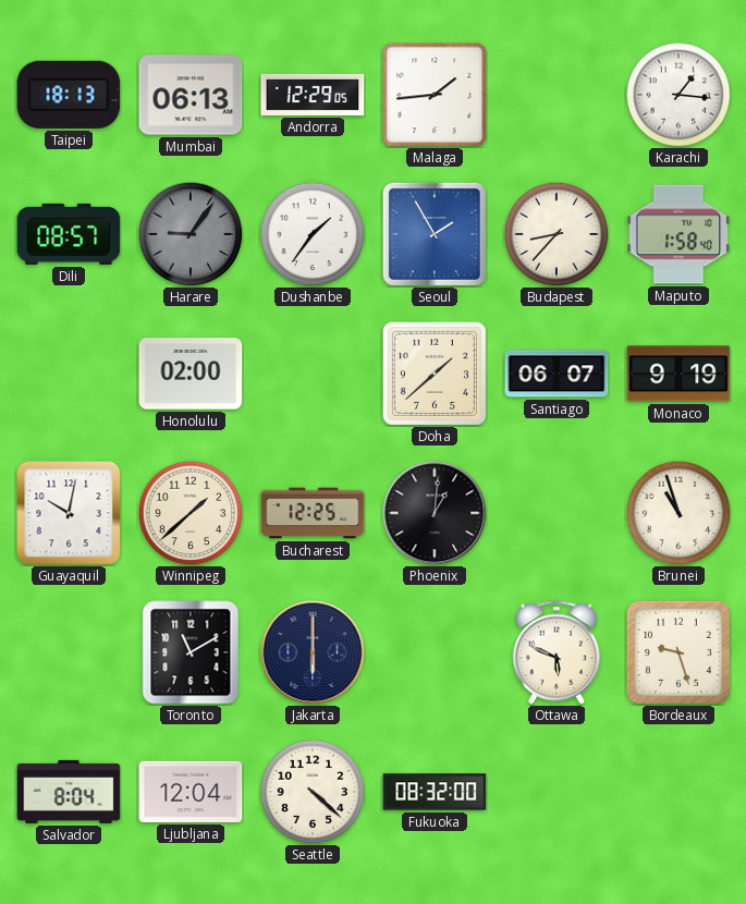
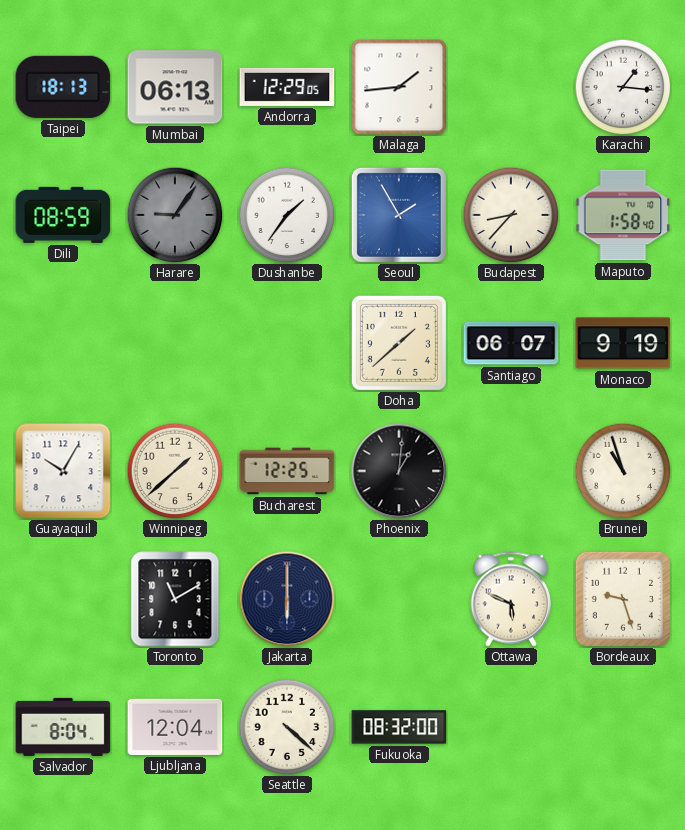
Dili: 08:57 -> 08:59
Honolulu: 02:00 -> none
Guayaquil: 10:02 -> 10:05
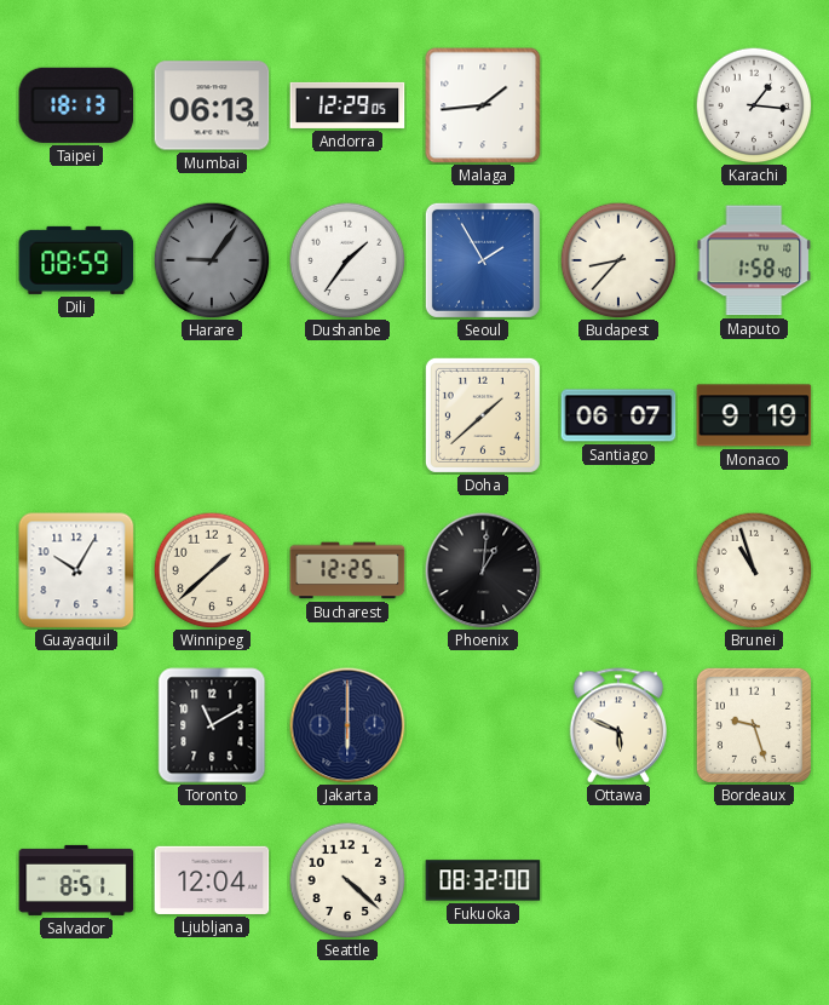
Salvador: 8:04 -> 8:51
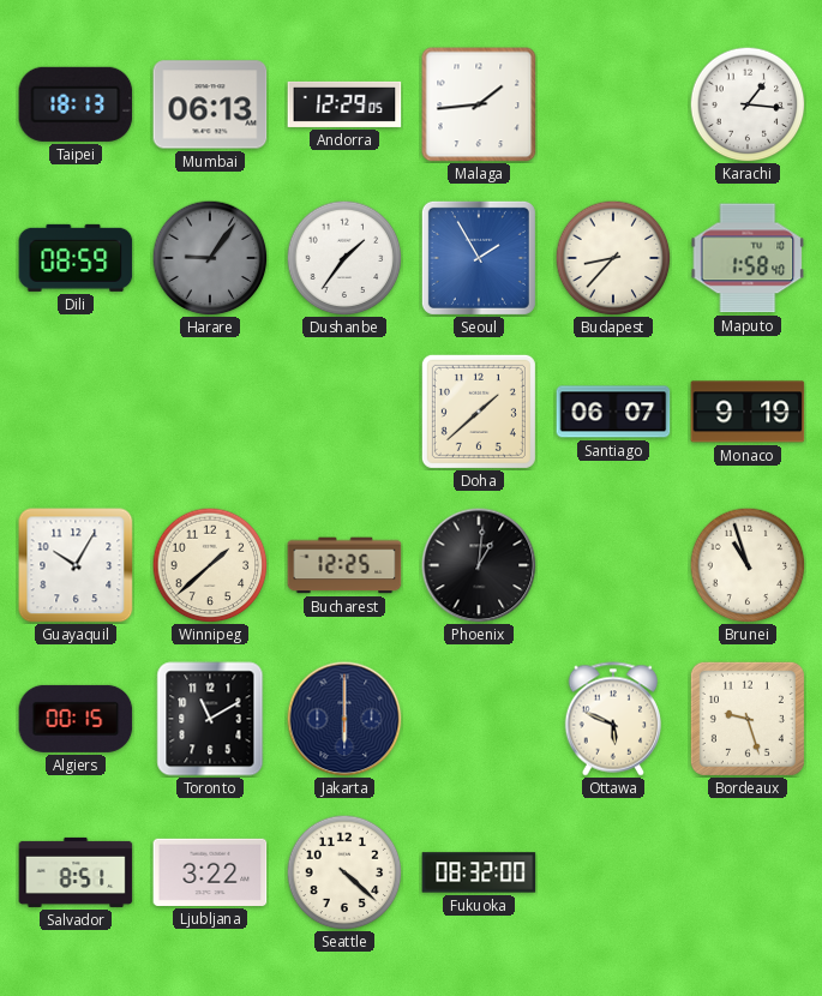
Algiers: none -> 00:15
Ljubljana: 12:04 -> 3:22
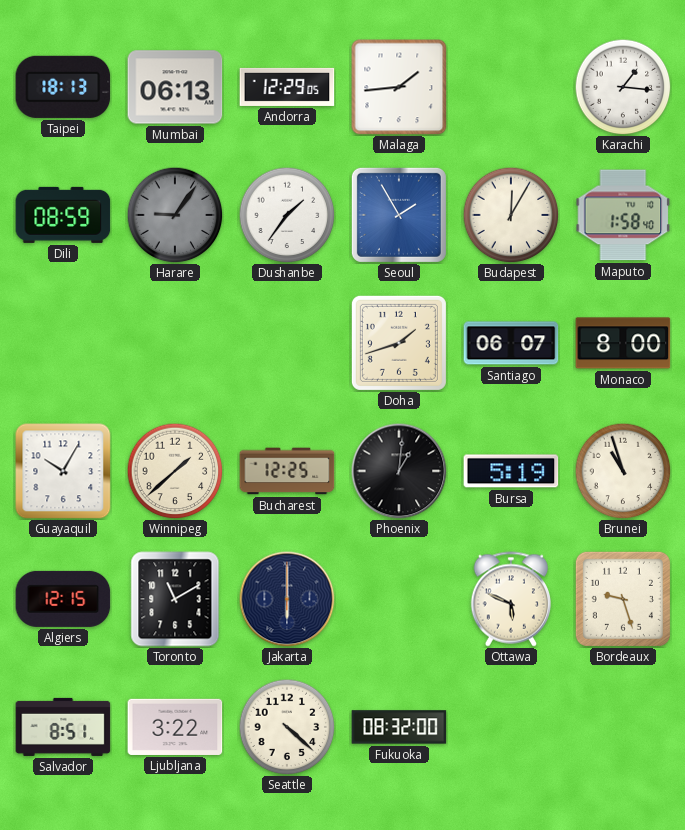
Budapest: 8:37 -> 12:05
Doha: 1:38 -> 1:42
Monaco: 9:19 -> 8:00
Bursa: none -> 5:19
Algiers: 00:15 -> 12:15
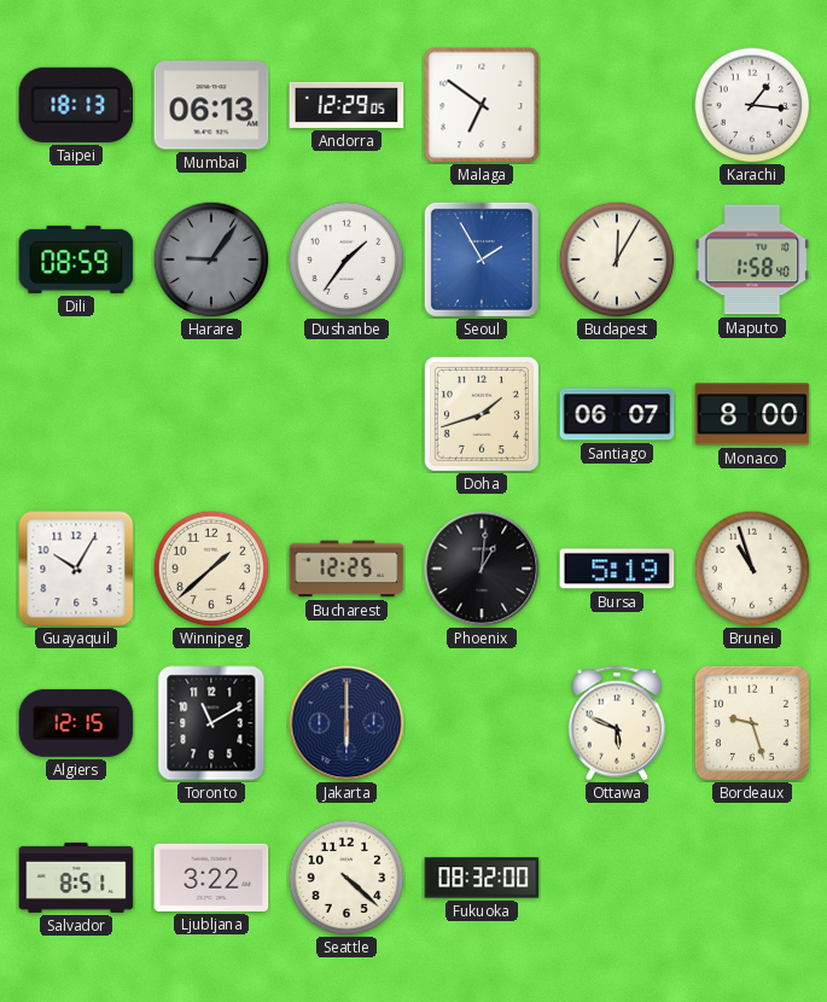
Malaga: 1:44 -> 6:51
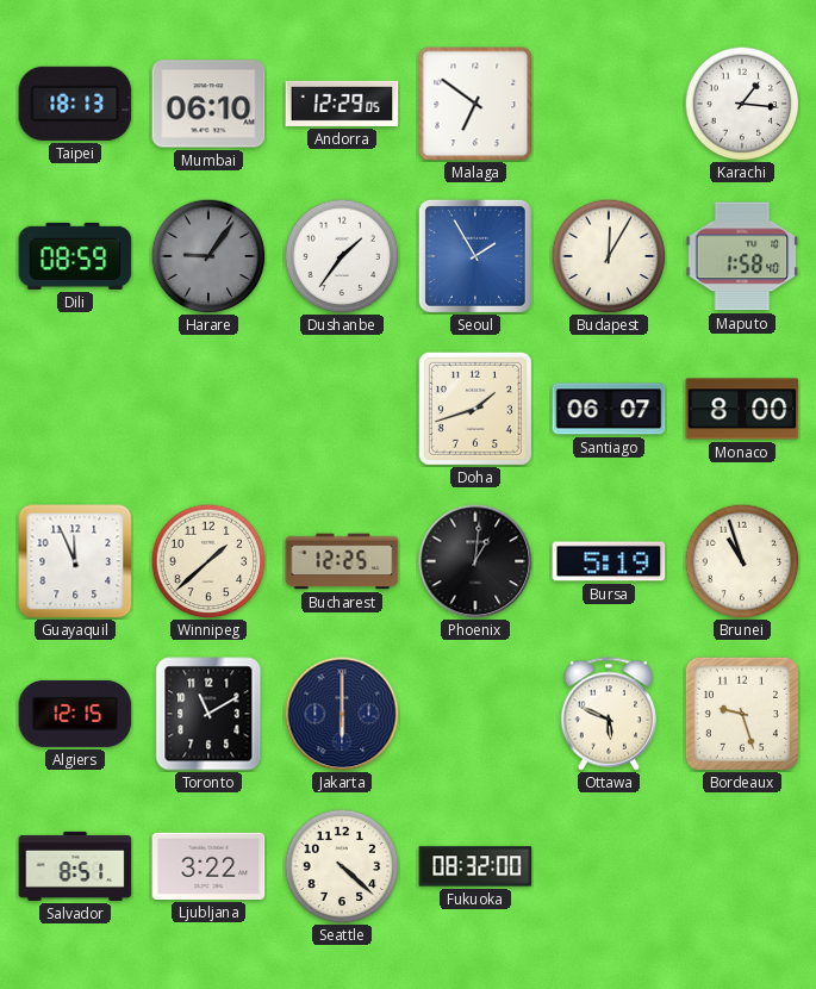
Mumbai: 06:13 -> 06:10
Guayaquil: 10:05 -> 11:56
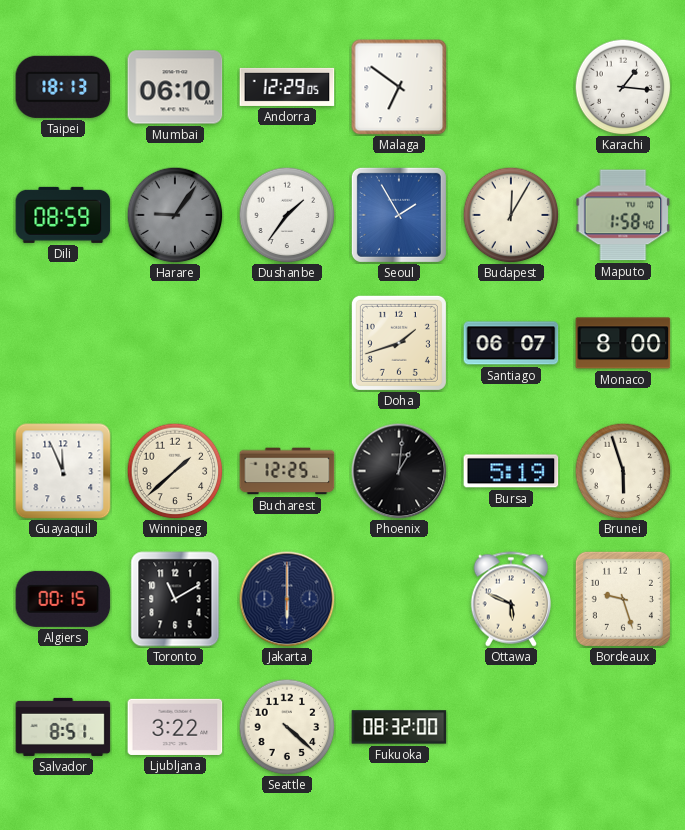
Brunei: 10:57 -> 5:57
Algiers: 12:15 -> 00:15
